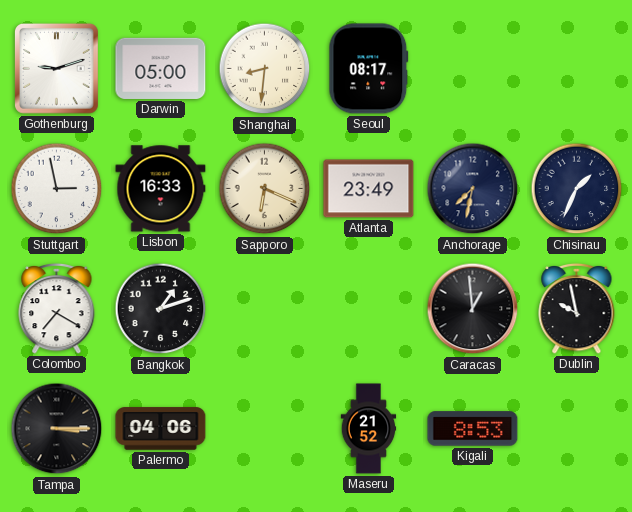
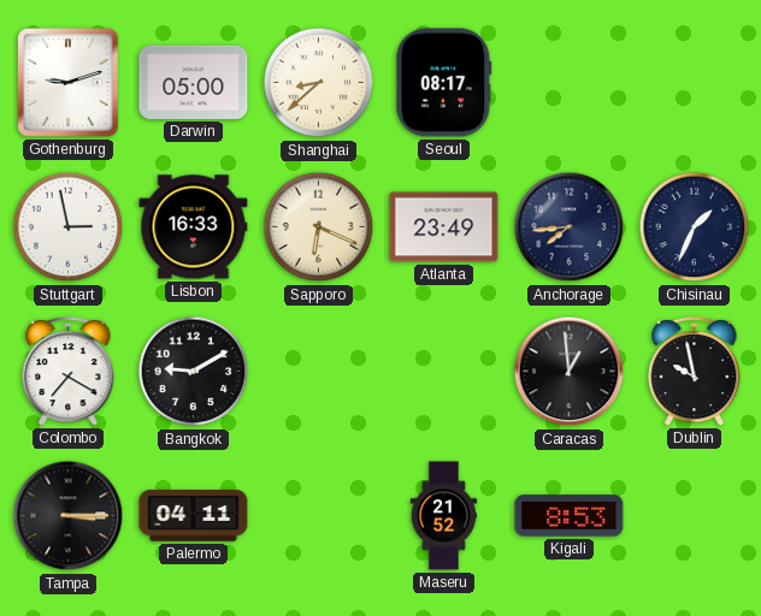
Shanghai: 8:31 -> 8:38
Anchorage: 7:32 -> 7:44
Bangkok: 1:12 -> 9:10
Palermo: 04:06 -> 04:11
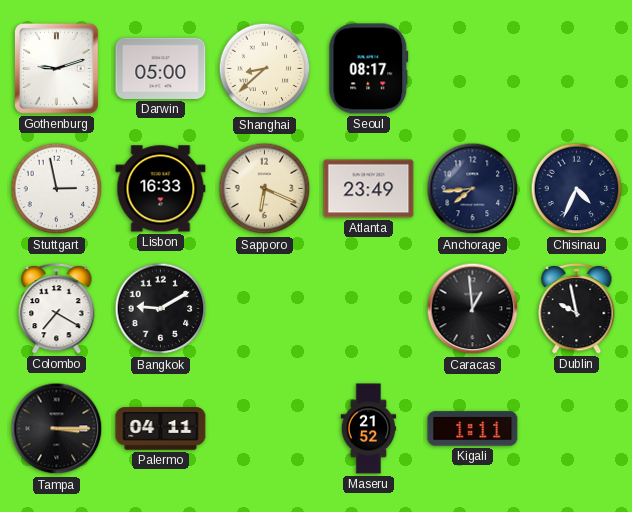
Chisinau: 1:34 -> 4:34
Kigali: 8:53 -> 1:11
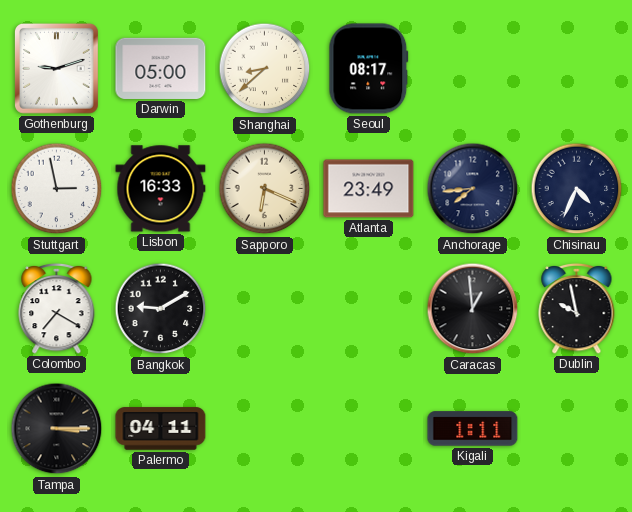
Maseru: 21:52 -> none
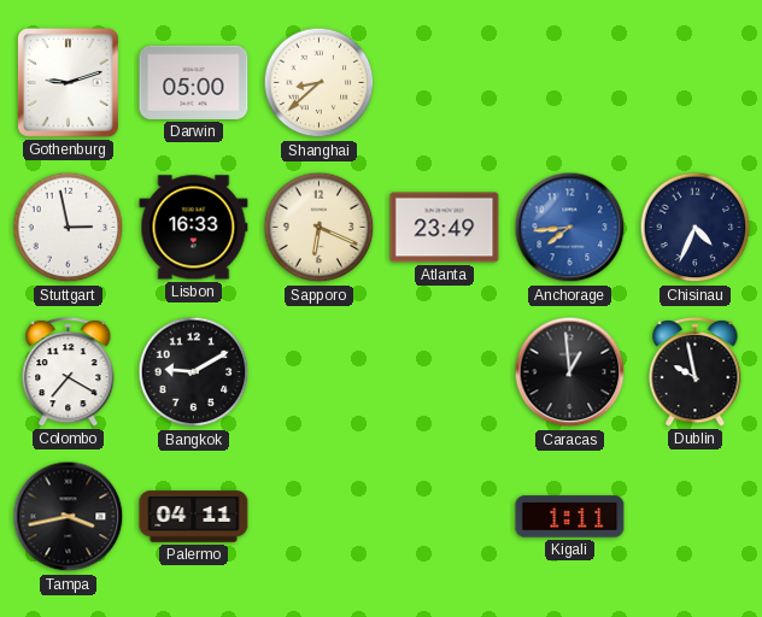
Seoul: 08:17 -> none
Anchorage dial: navy -> blue
Tampa: 3:15 -> 3:43
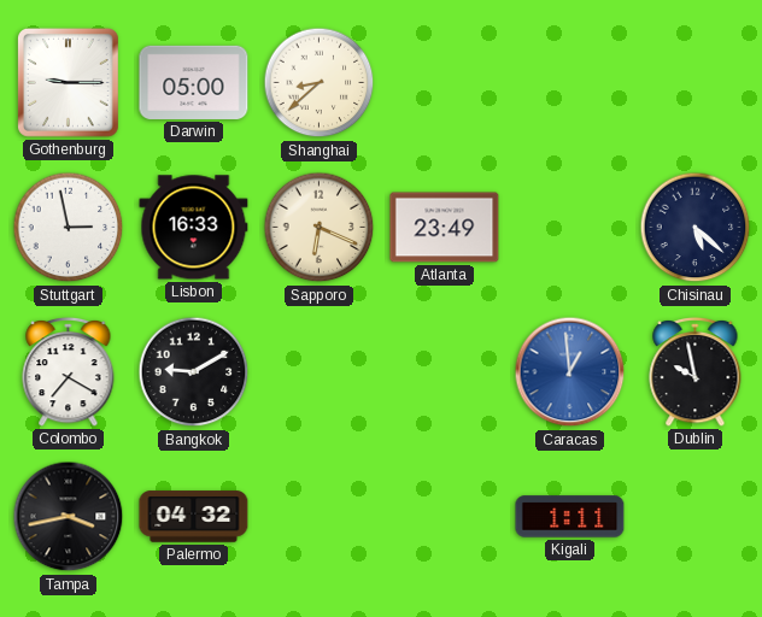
Gothenburg: 9:12 -> 9:15
Anchorage: 7:44 -> none
Chisinau: 4:34 -> 5:22
Caracas dial: black -> blue
Palermo: 04:11 -> 04:32
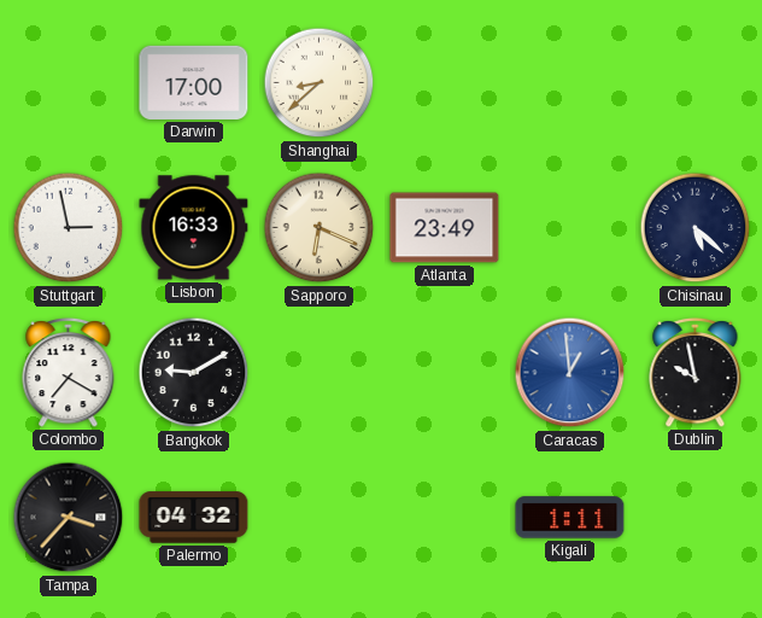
Gothenburg: 9:15 -> none
Darwin: 05:00 -> 17:00
Tampa: 3:43 -> 3:37
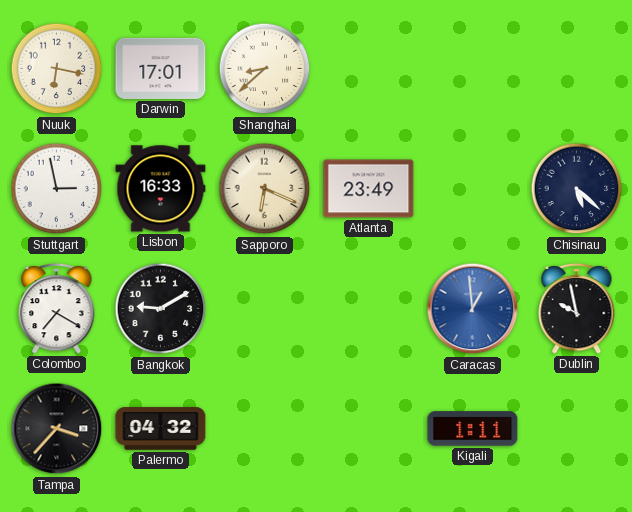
Nuuk: none -> 6:17
Darwin: 17:00 -> 17:01
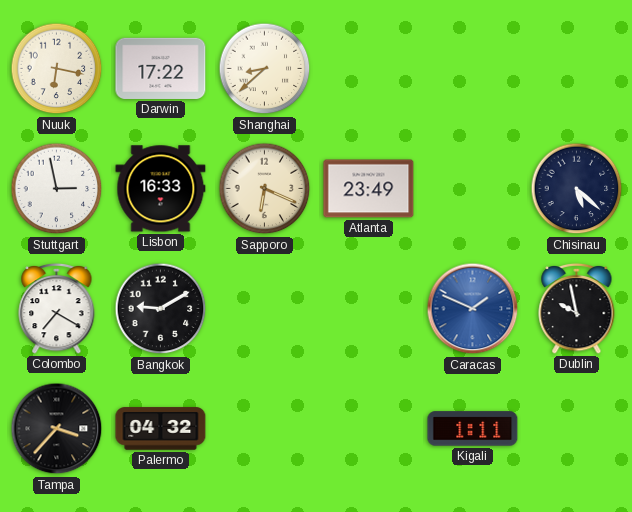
Darwin: 17:01 -> 17:22
Caracas: 12:59 -> 1:49
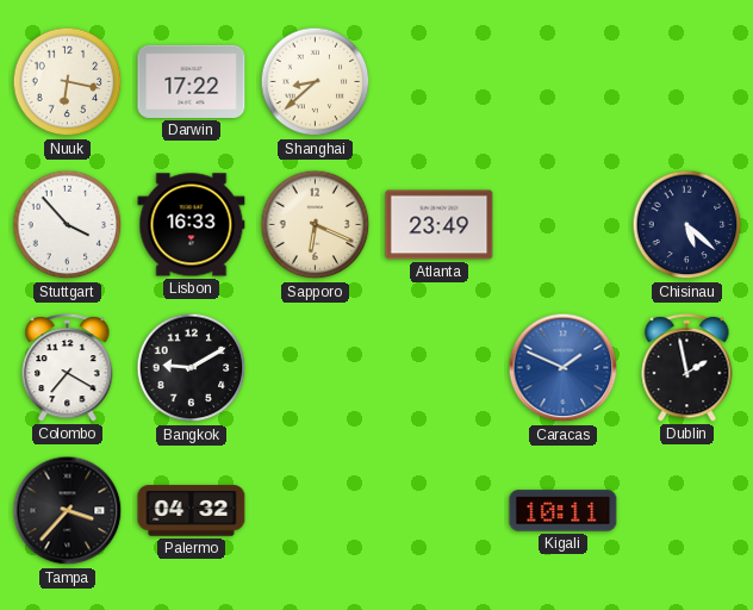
Stuttgart: 2:58 -> 3:53
Dublin: 9:58 -> 1:58
Kigali: 1:11 -> 10:11
